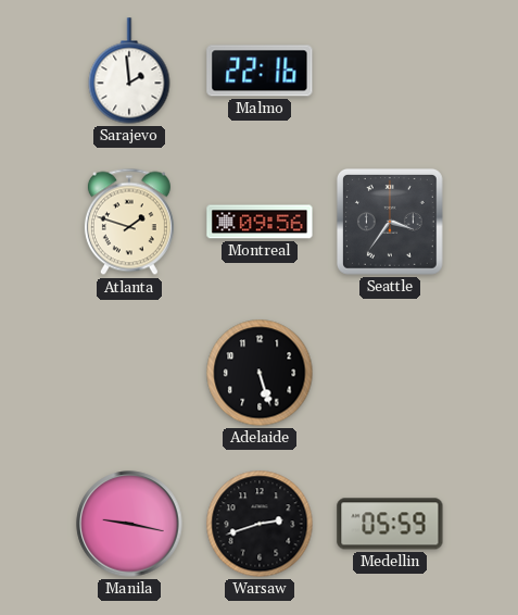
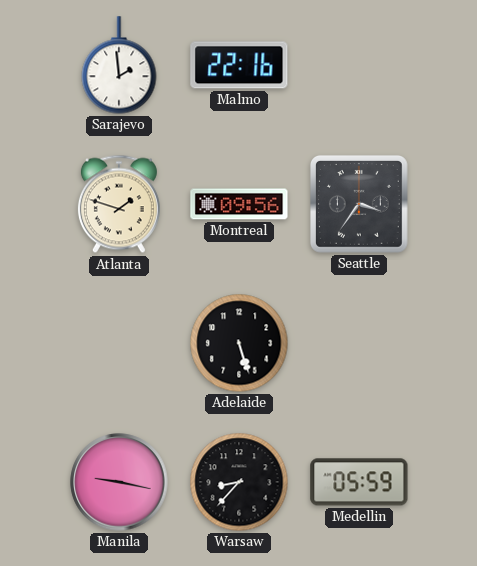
Warsaw: 2:42 -> 8:37
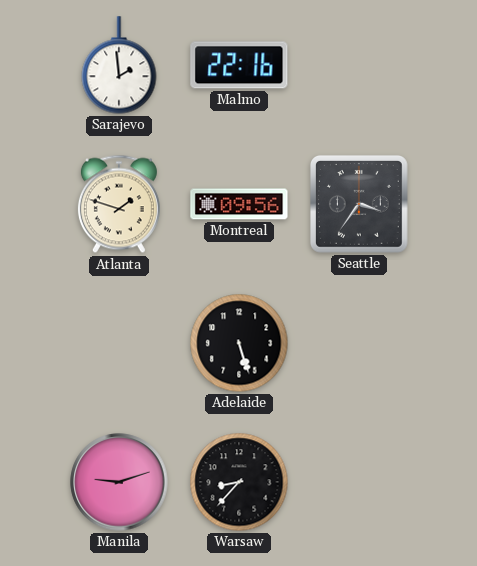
Manila: 9:17 -> 9:12
Medellin: 05:59 -> none
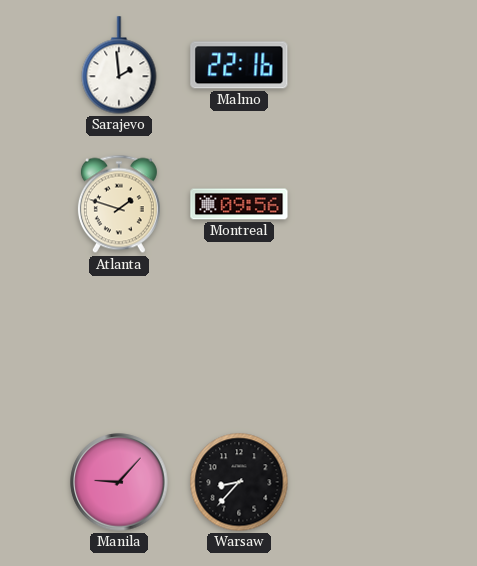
Seattle: 3:36 -> none
Adelaide: 5:27 -> none
Manila: 9:12 -> 9:07
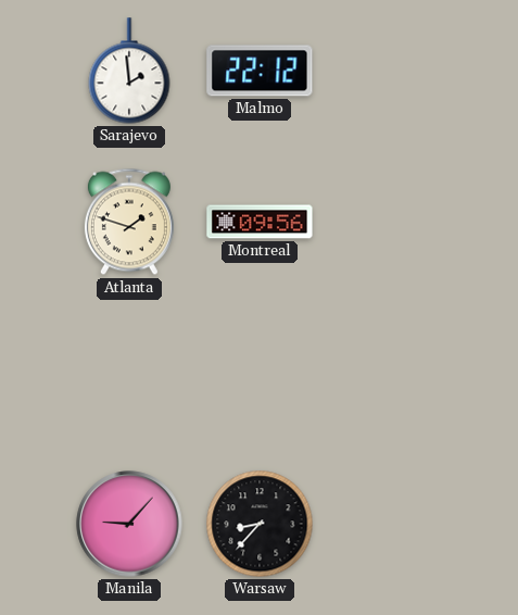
Malmo: 22:16 -> 22:12
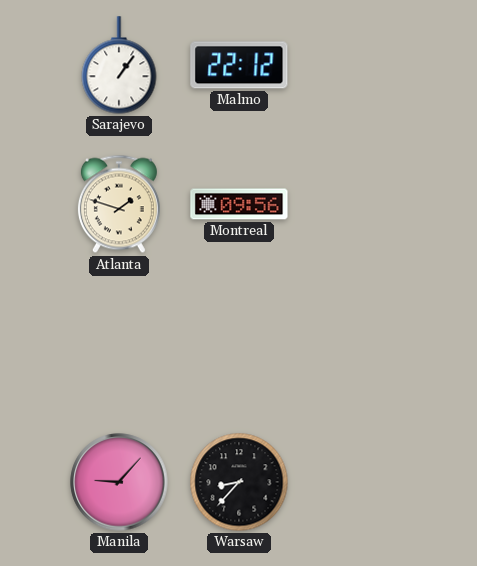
Sarajevo: 1:59 -> 1:06
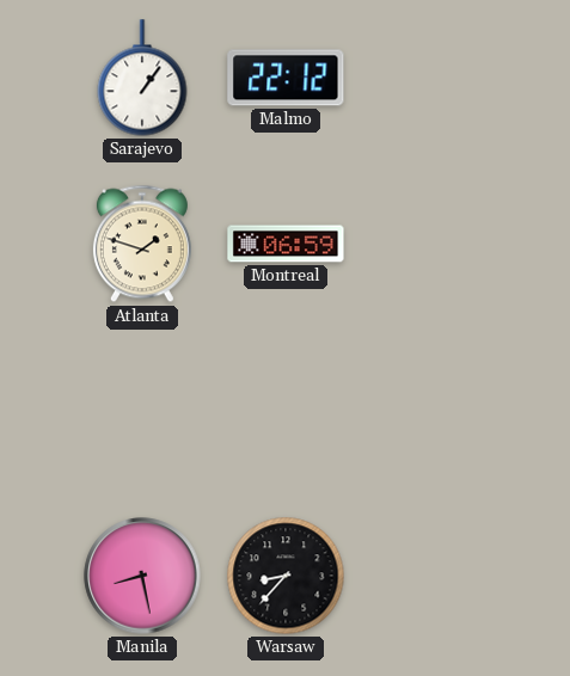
Montreal: 09:56 -> 06:59
Manila: 9:07 -> 8:28
